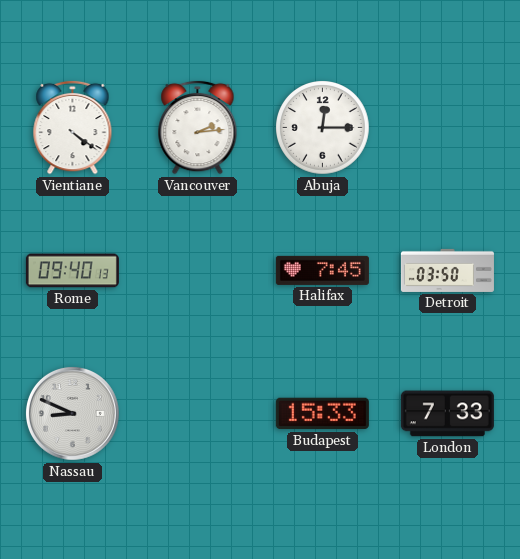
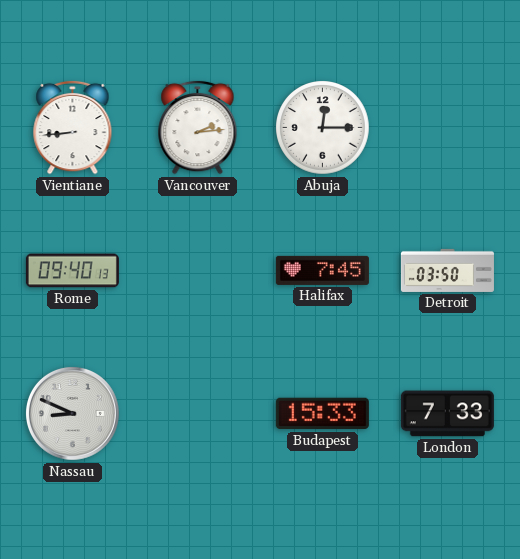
Vientiane: 4:21 -> 8:44
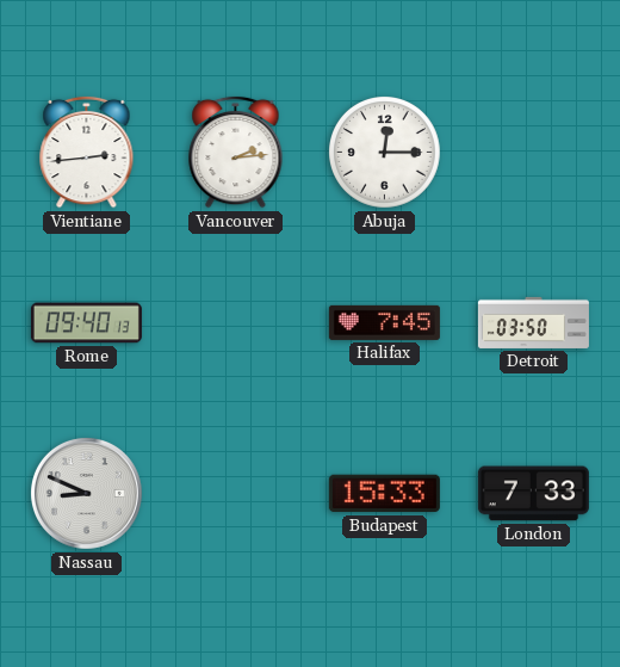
Vientiane: 8:44 -> 2:44
